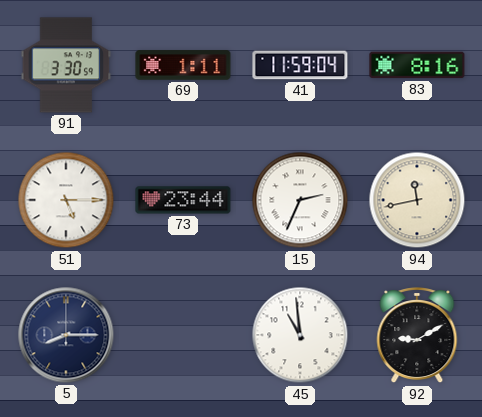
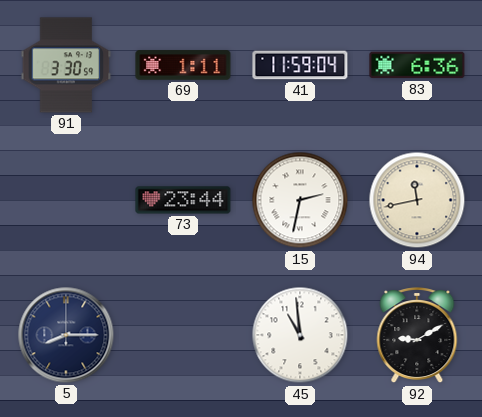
83: 8:16 -> 6:36
51: 5:15 -> none
15: 2:34 -> 2:32
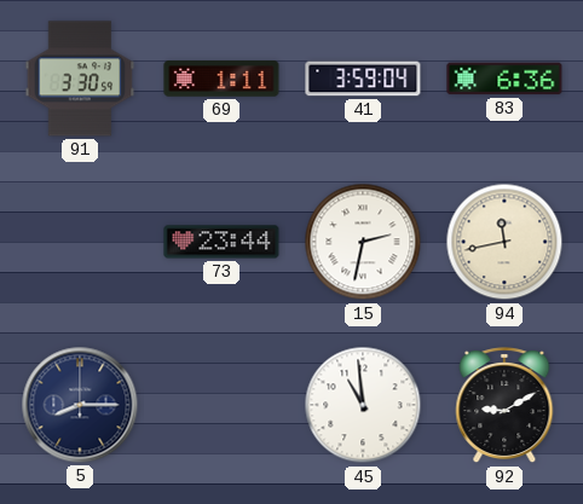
41: 11:59 -> 3:59
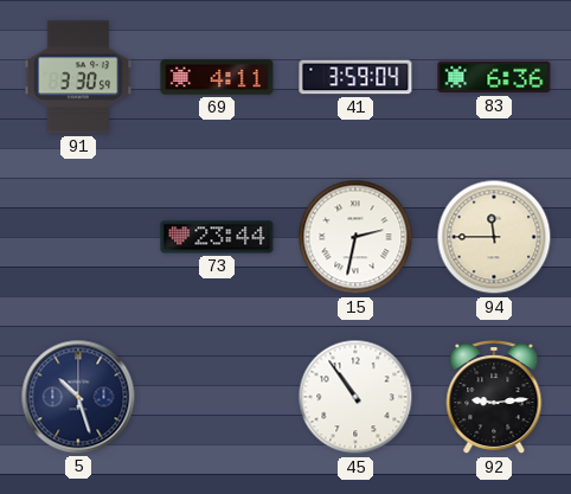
69: 1:11 -> 4:11
94: 11:43 -> 11:45
5: 8:15 -> 10:27
45: 10:59 -> 10:54
92: 9:10 -> 9:14
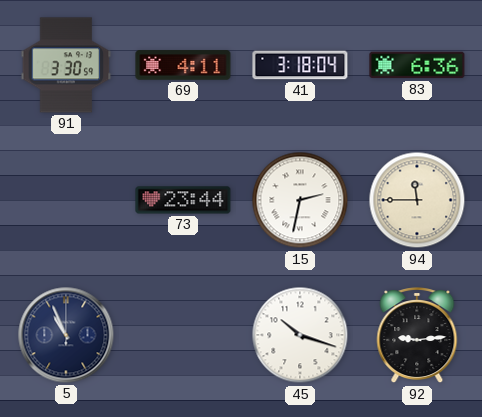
41: 3:59 -> 3:18
5: 10:27 -> 10:56
45: 10:54 -> 10:18
